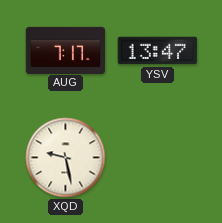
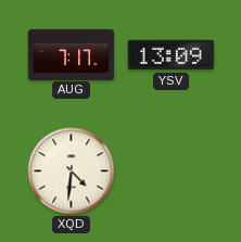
YSV: 13:47 -> 13:09
XQD: 9:28 -> 4:31
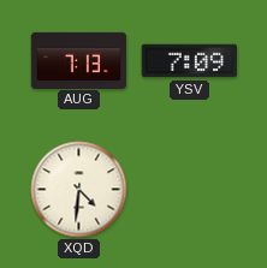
AUG: 7:17 -> 7:13
YSV: 13:09 -> 7:09
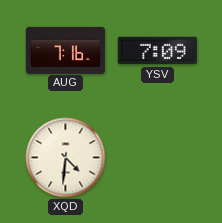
AUG: 7:13 -> 7:16
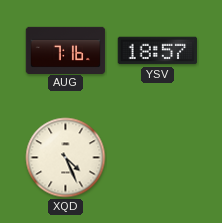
YSV: 7:09 -> 18:57
XQD: 4:31 -> 4:26
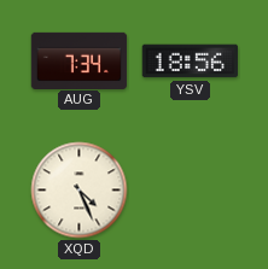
AUG: 7:16 -> 7:34
YSV: 18:57 -> 18:56
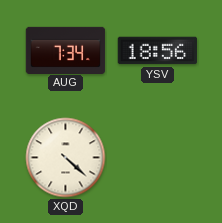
XQD: 4:26 -> 4:22
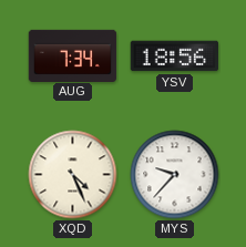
XQD: 4:22 -> 4:26
MYS: none -> 9:37
